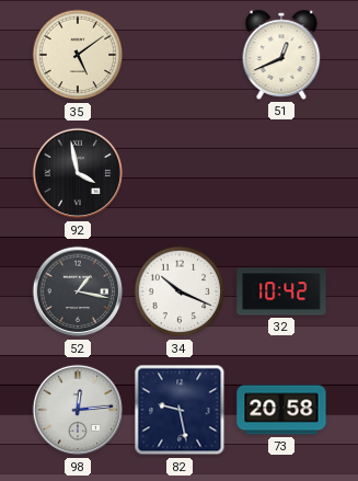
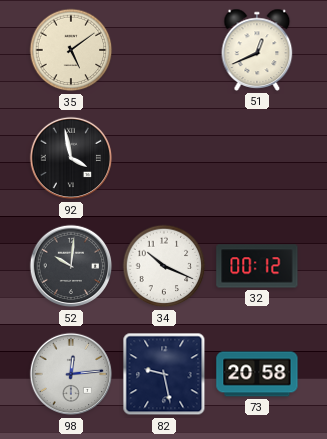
52: 1:17 -> 10:01
32: 10:42 -> 00:12
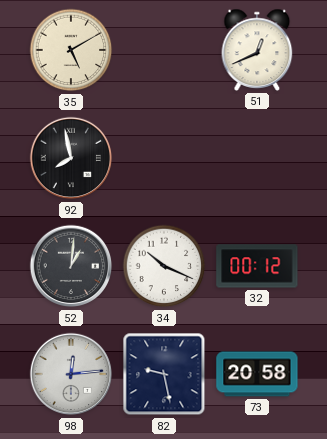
35: 5:09 -> 5:10
92: 3:58 -> 7:58
52: 10:01 -> 1:01
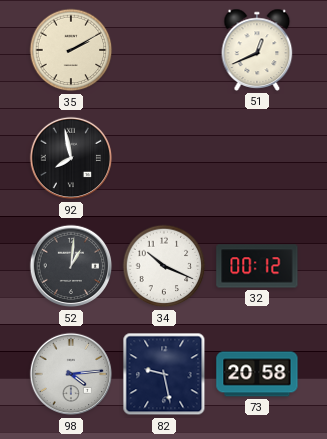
35: 5:10 -> 2:10
98: 12:14 -> 4:14
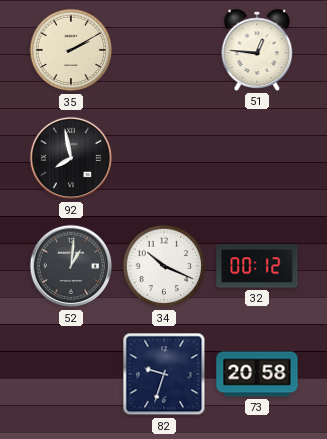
51: 12:41 -> 12:46
98: 4:14 -> none
82: 9:28 -> 9:33
